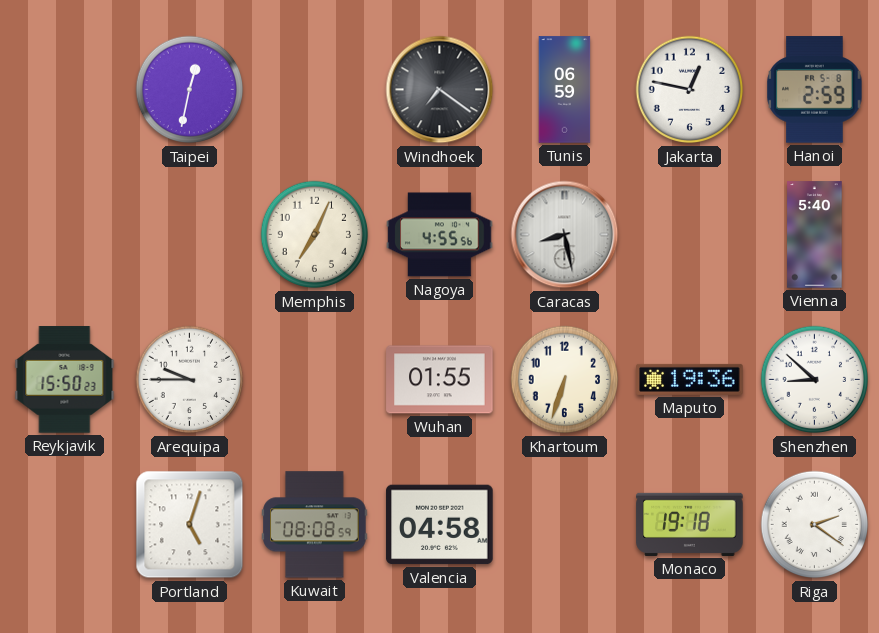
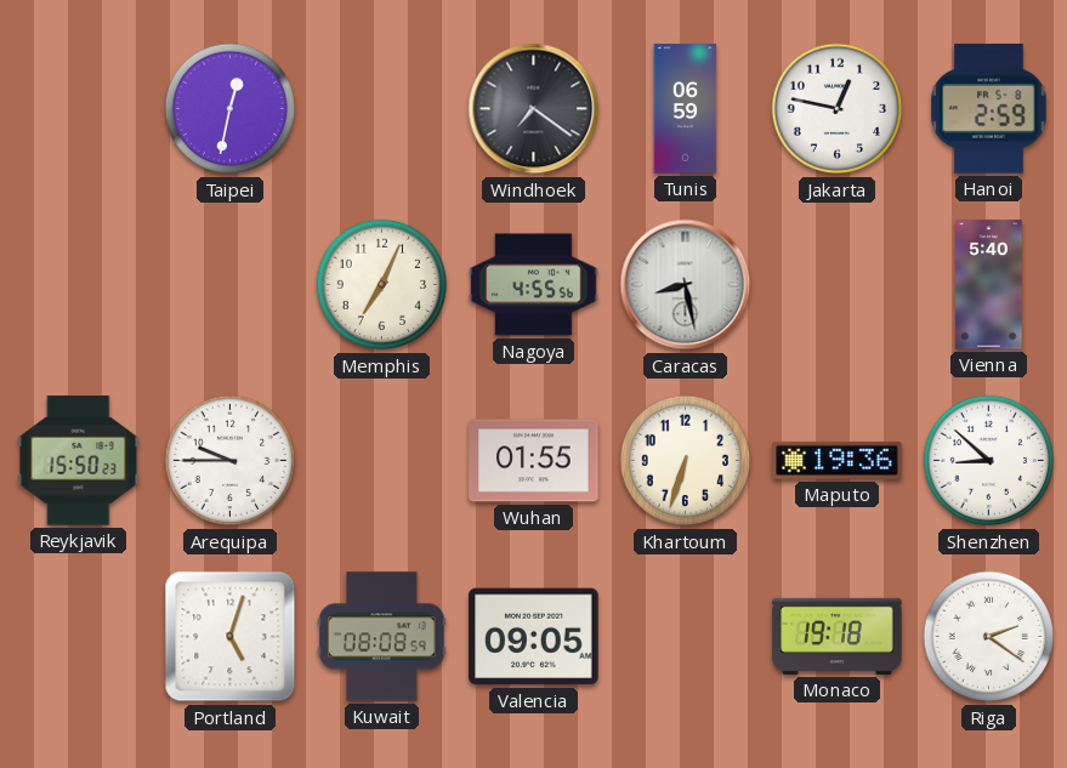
Valencia: 04:58 -> 09:05
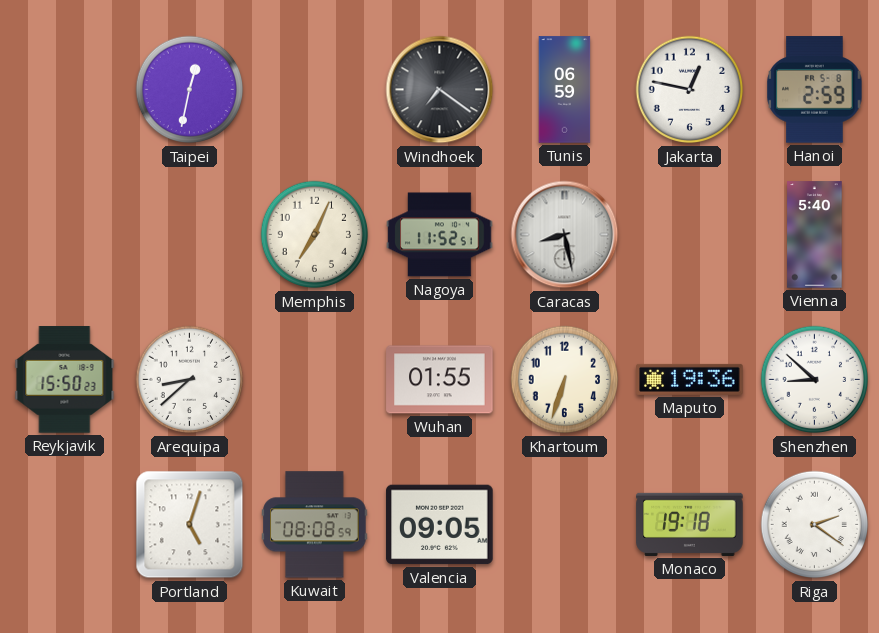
Nagoya: 4:55 -> 11:52
Arequipa: 9:45 -> 8:38
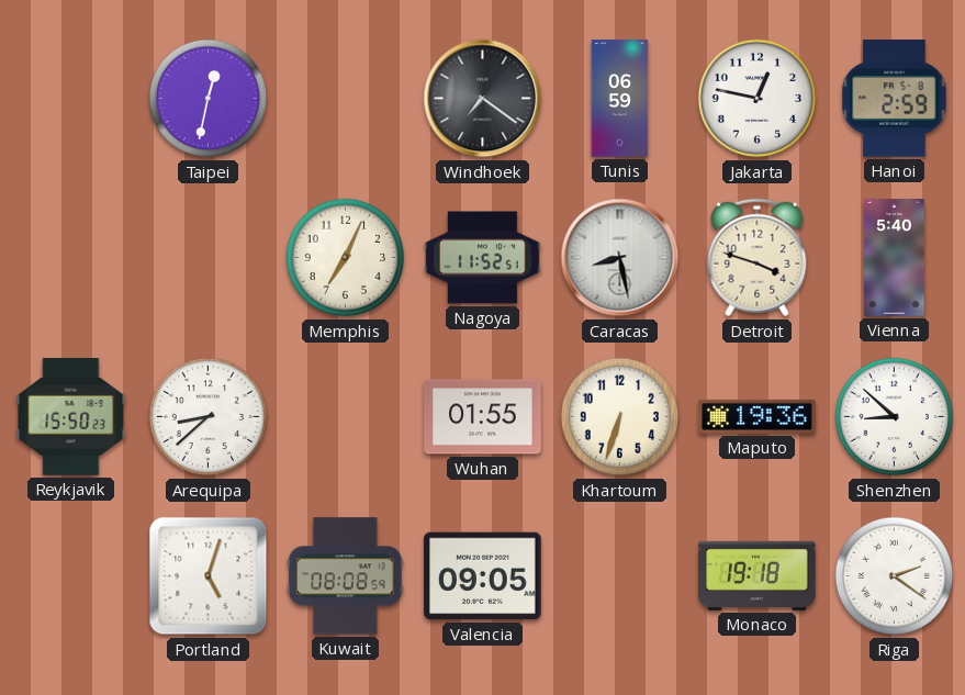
Detroit: none -> 3:48
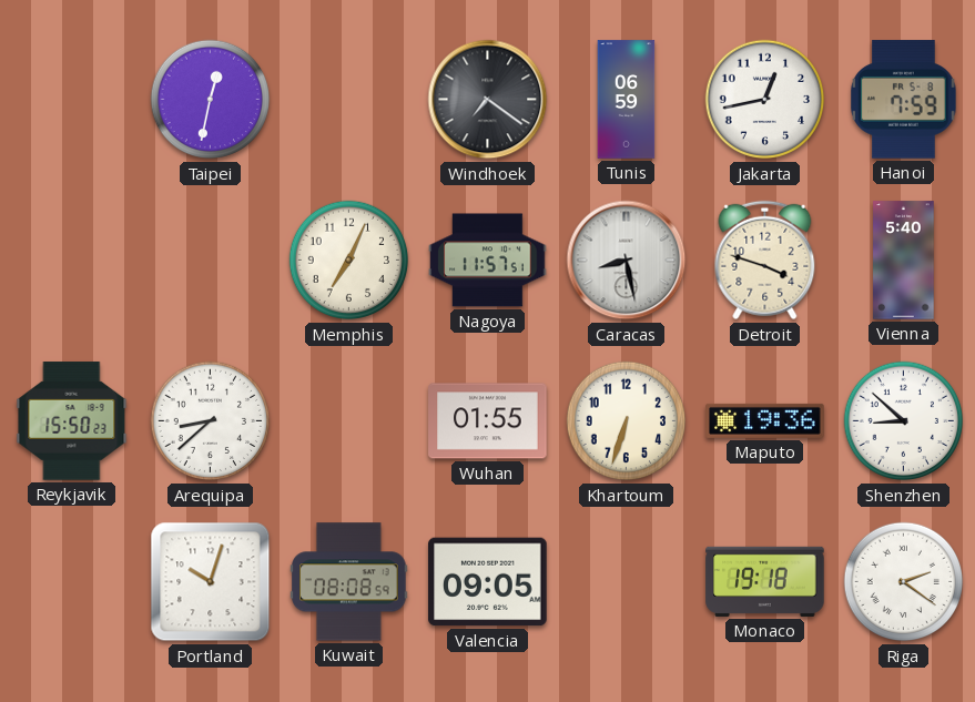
Jakarta: 12:47 -> 12:43
Hanoi: 2:59 -> 7:59
Nagoya: 11:52 -> 11:57
Portland: 5:03 -> 10:03
